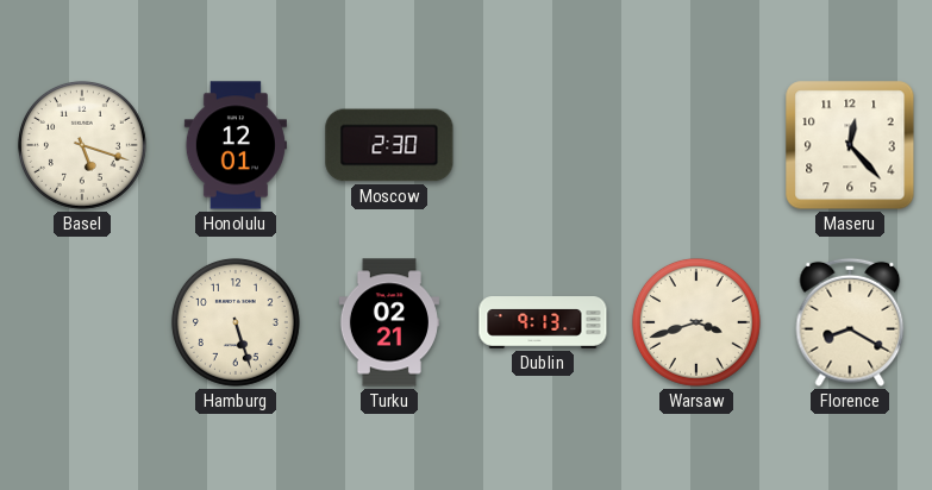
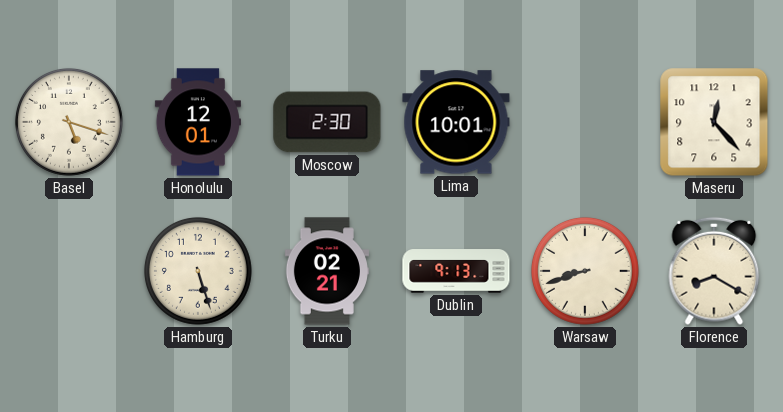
Lima: none -> 10:01
Warsaw: 3:42 -> 8:42
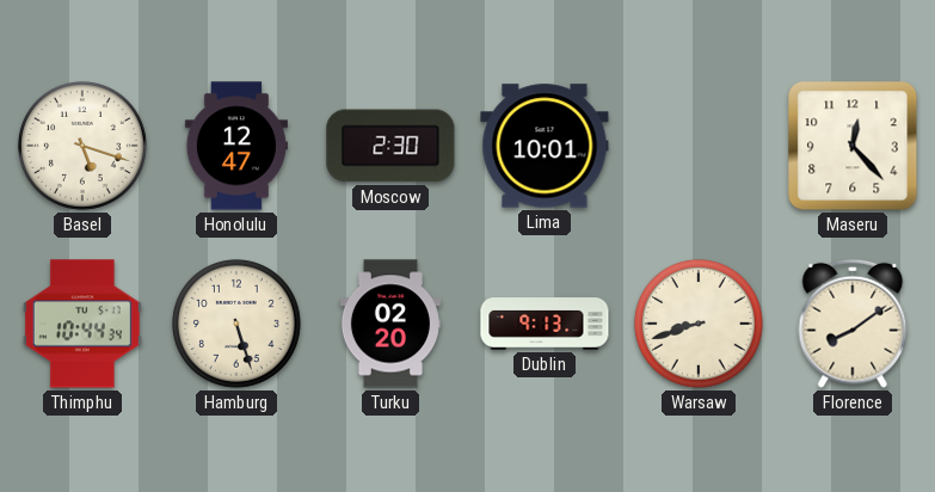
Honolulu: 12:01 -> 12:47
Thimphu: none -> 10:44
Turku: 02:21 -> 02:20
Florence: 8:20 -> 8:09
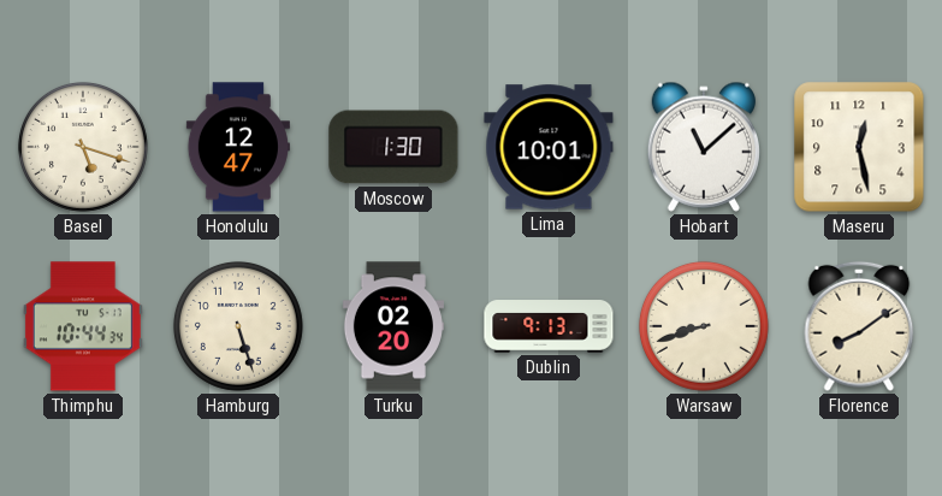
Moscow: 2:30 -> 1:30
Hobart: none -> 11:08
Maseru: 12:23 -> 12:28
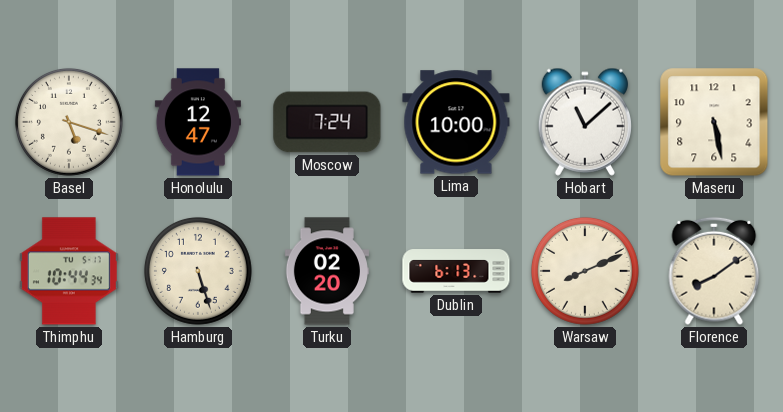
Moscow: 1:30 -> 7:24
Lima: 10:01 -> 10:00
Maseru: 12:28 -> 5:28
Dublin: 9:13 -> 6:13
Warsaw: 8:42 -> 8:11
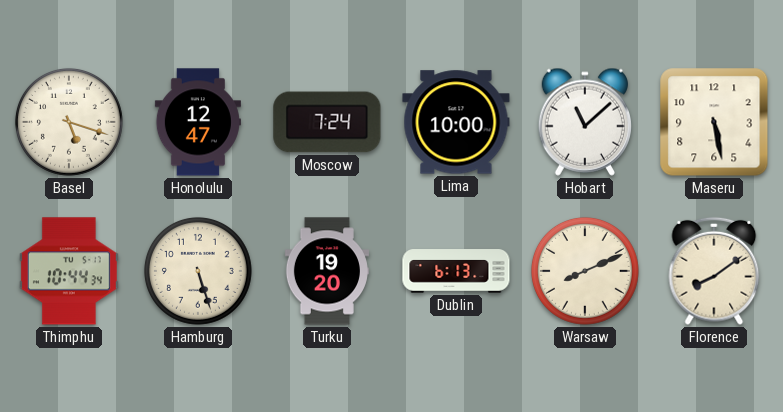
Turku: 02:20 -> 19:20
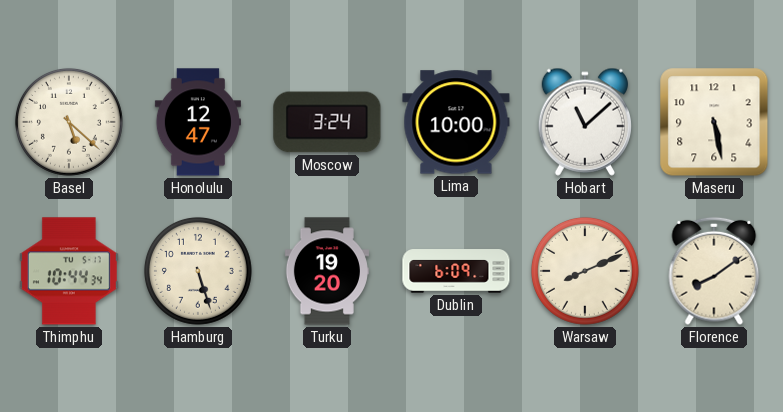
Basel: 5:18 -> 5:22
Moscow: 7:24 -> 3:24
Dublin: 6:13 -> 6:09
